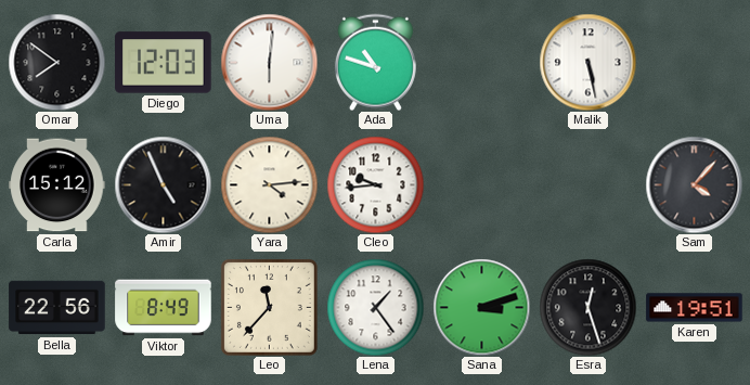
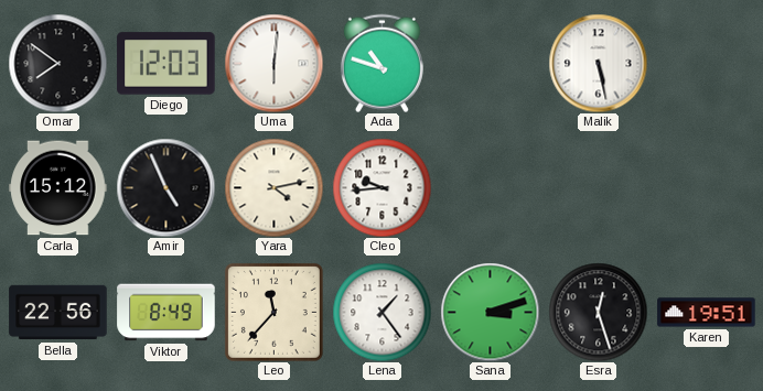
Yara: 4:14 -> 4:13
Sam: 4:07 -> none
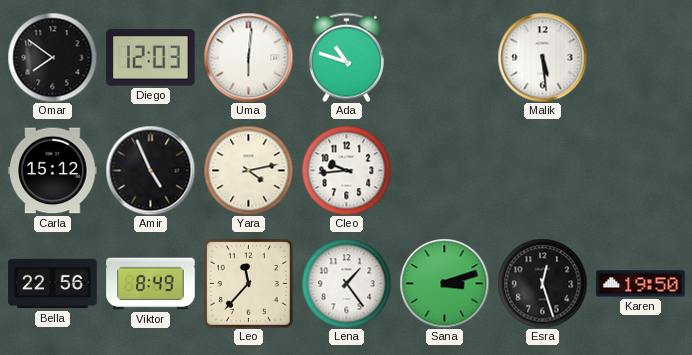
Malik: 5:28 -> 5:29
Karen: 19:51 -> 19:50
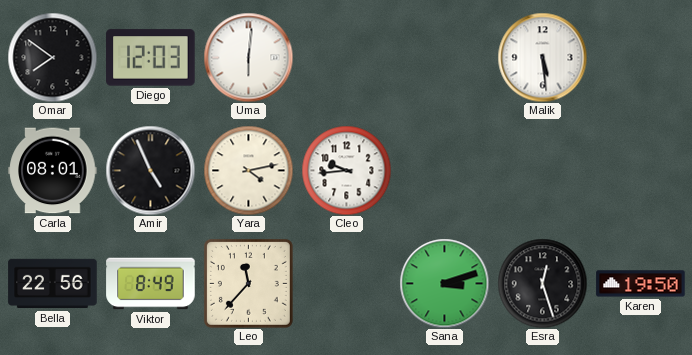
Ada: 10:48 -> none
Carla: 15:12 -> 08:01
Lena: 1:24 -> none
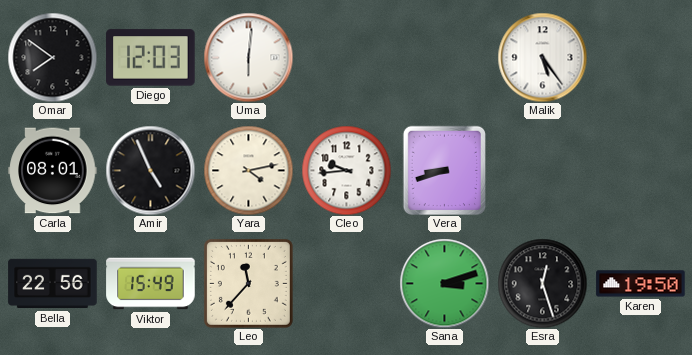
Malik: 5:29 -> 5:24
Vera: none -> 8:42
Viktor: 8:49 -> 15:49
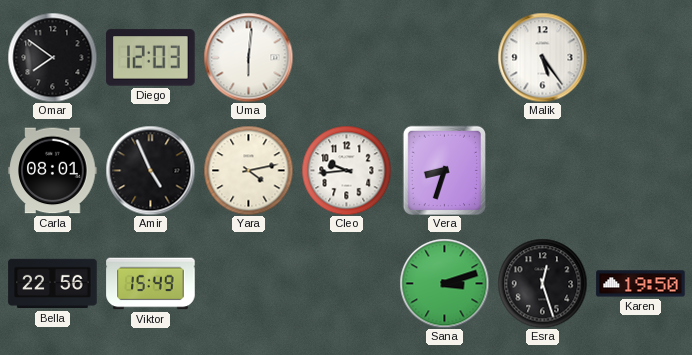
Vera: 8:42 -> 8:33
Leo: 11:37 -> none
